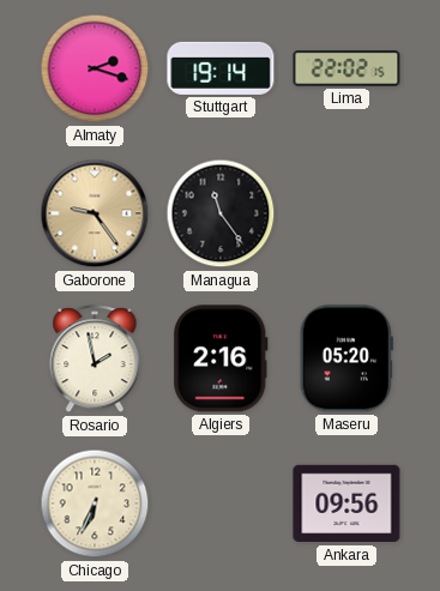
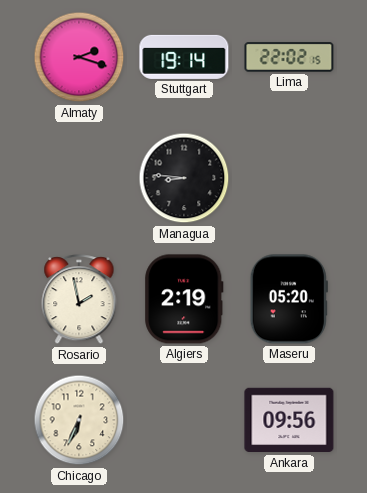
Gaborone: 9:24 -> none
Managua: 11:24 -> 8:46
Algiers: 2:16 -> 2:19
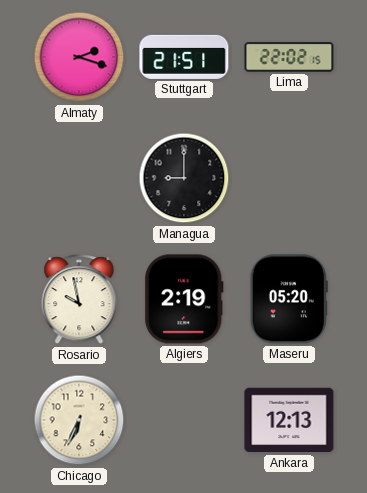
Stuttgart: 19:14 -> 21:51
Managua: 8:46 -> 9:00
Rosario: 1:58 -> 9:58
Ankara: 09:56 -> 12:13
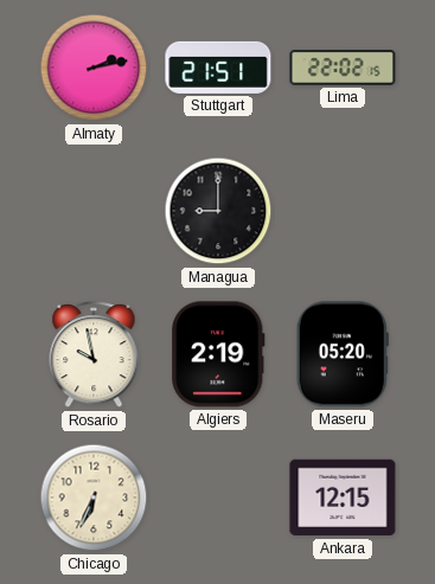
Almaty: 2:18 -> 2:13
Ankara: 12:13 -> 12:15
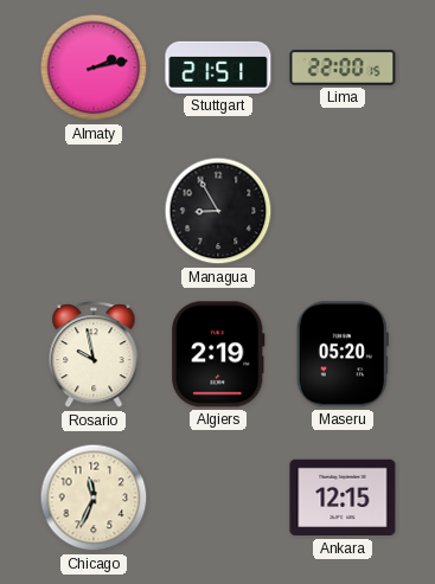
Lima: 22:02 -> 22:00
Managua: 9:00 -> 8:55
Chicago: 6:34 -> 11:34
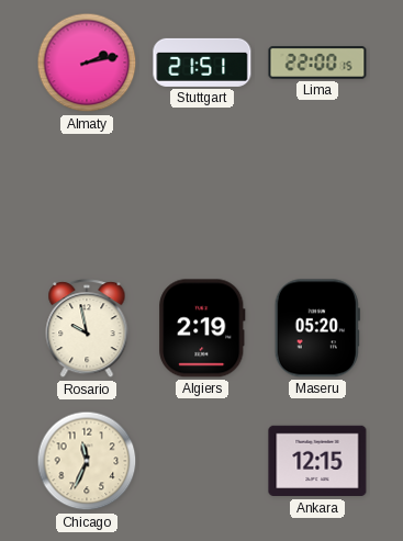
Managua: 8:55 -> none
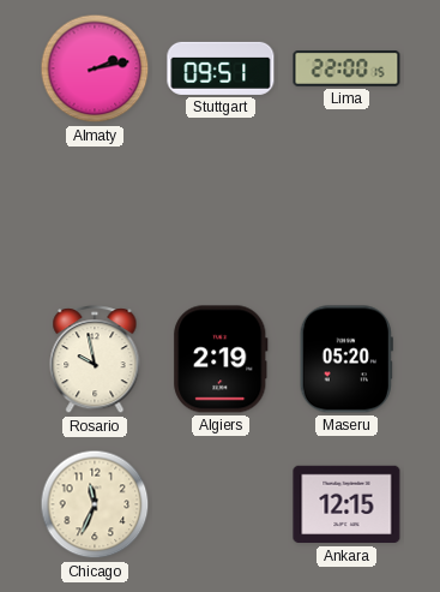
Stuttgart: 21:51 -> 09:51
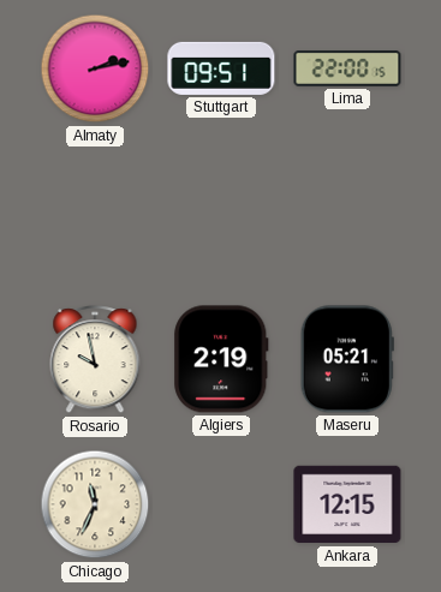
Maseru: 05:20 -> 05:21
